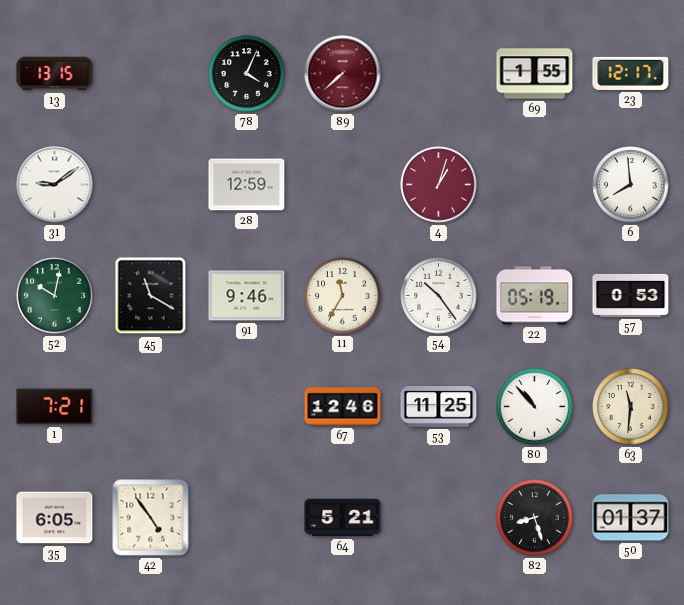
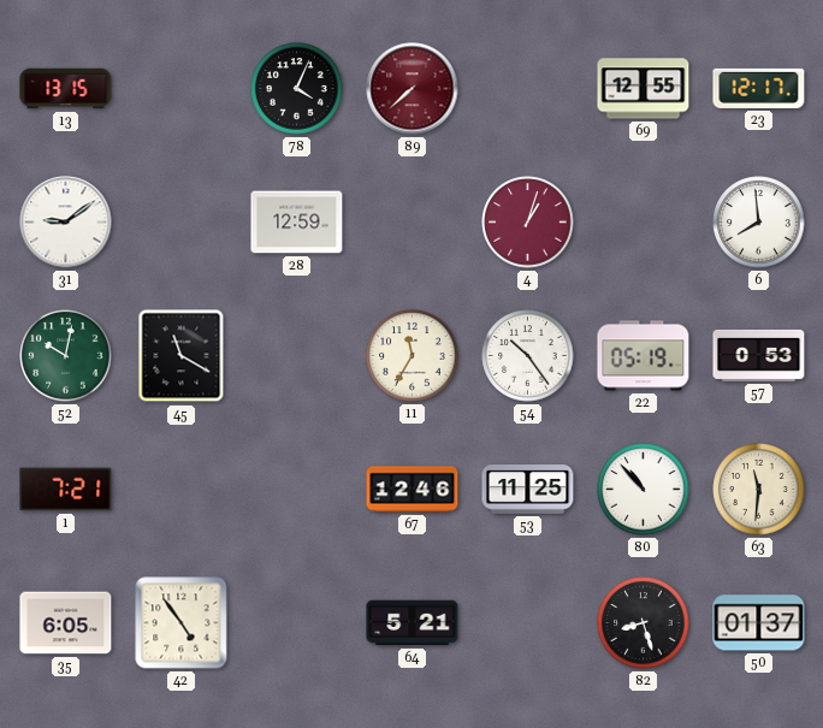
69: 1:55 -> 12:55
91: 9:46 -> none
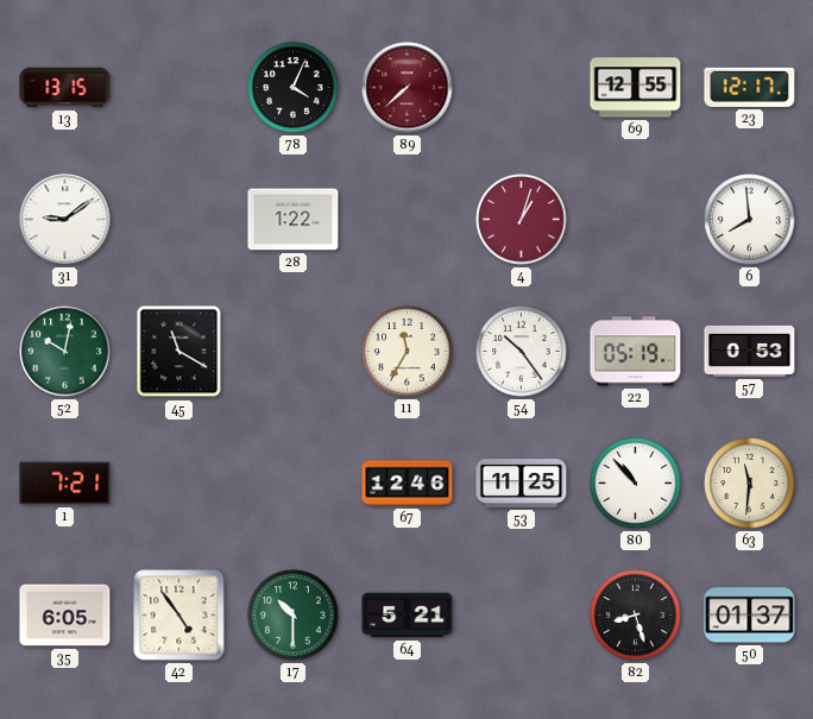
28: 12:59 -> 1:22
17: none -> 10:30
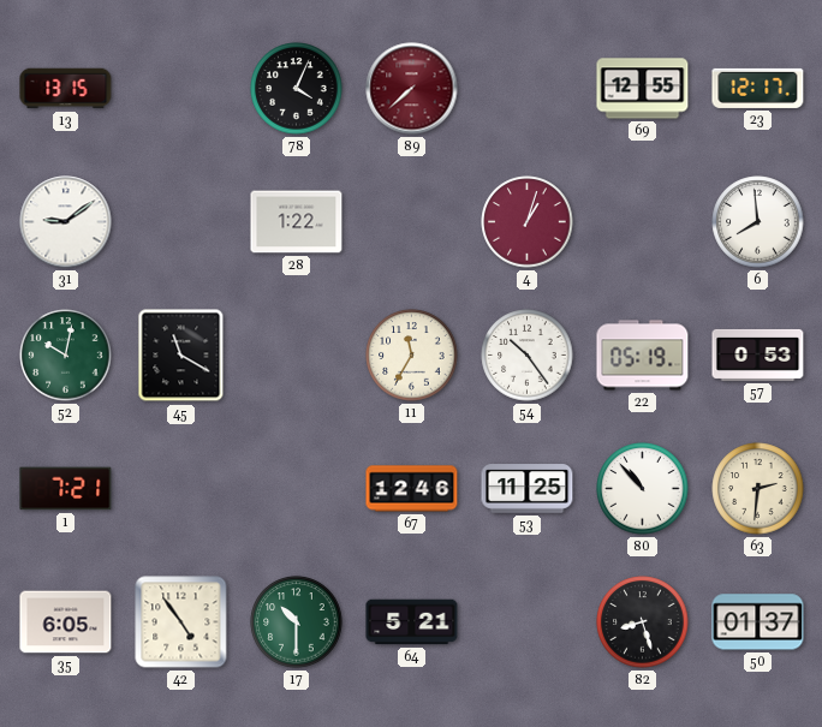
63: 11:31 -> 2:31
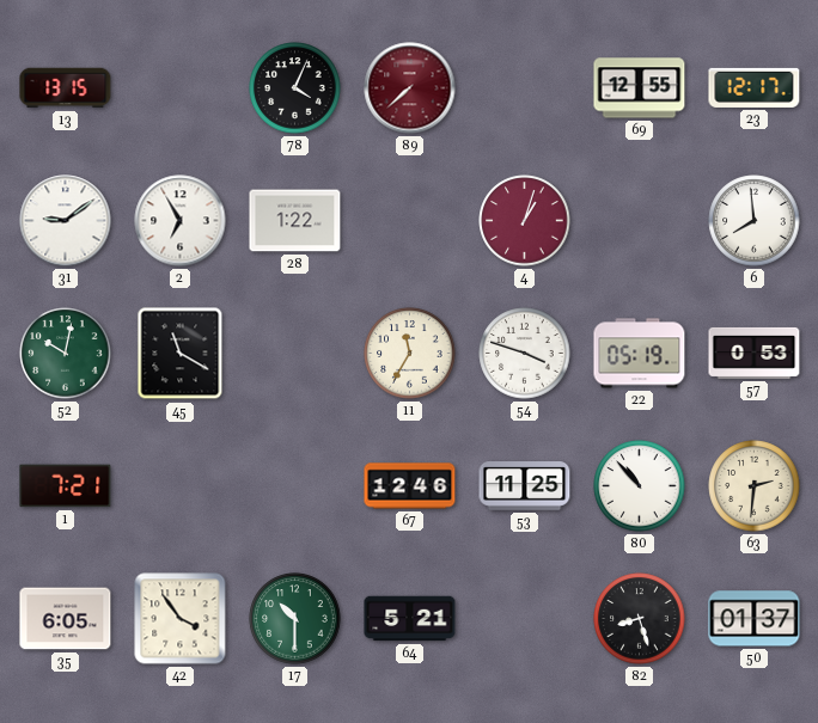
2: none -> 6:55
54: 10:24 -> 3:48
42: 4:54 -> 3:54
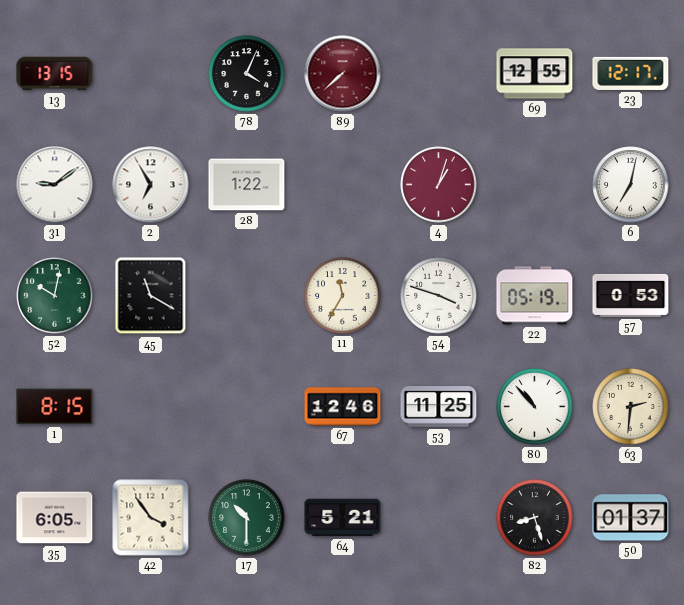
6: 7:59 -> 7:02
1: 7:21 -> 8:15
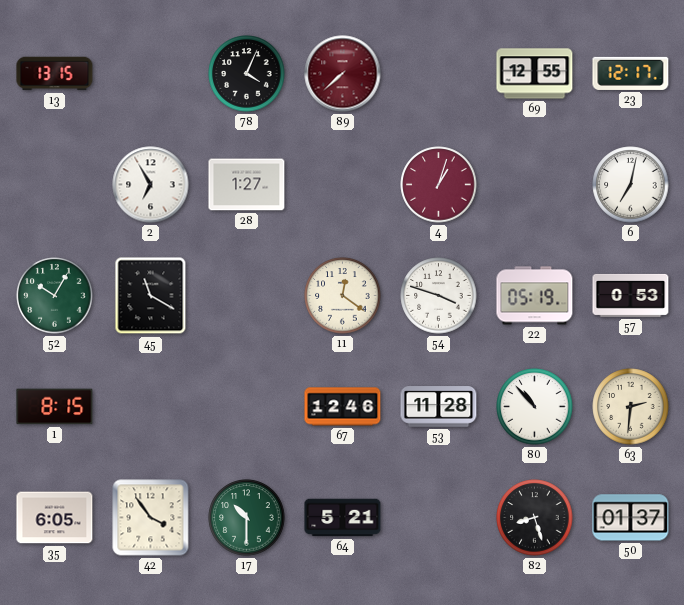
31: 9:09 -> none
28: 1:22 -> 1:27
52: 10:02 -> 10:05
11: 11:35 -> 12:21
53: 11:25 -> 11:28
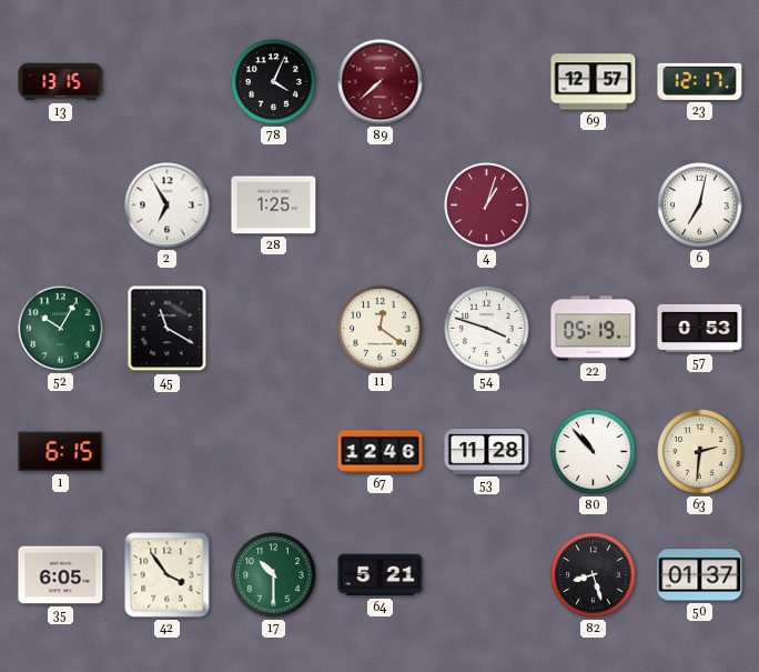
69: 12:55 -> 12:57
28: 1:27 -> 1:25
1: 8:15 -> 6:15
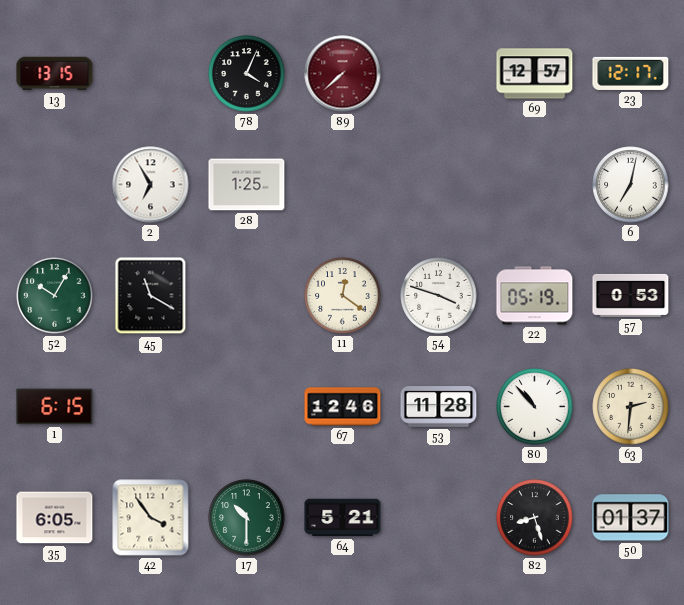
4: 1:03 -> none
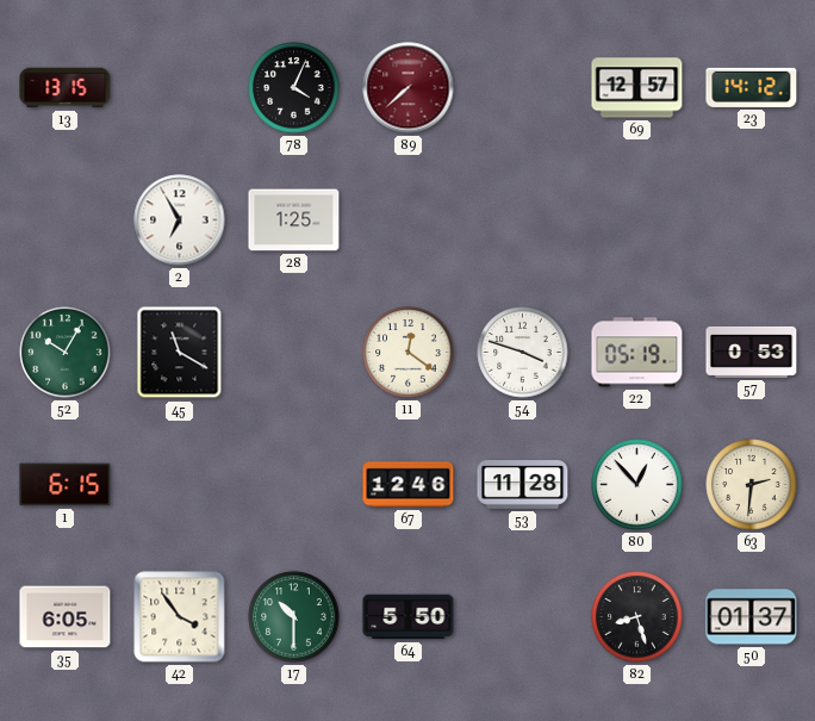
23: 12:17 -> 14:12
6: 7:02 -> none
80: 10:53 -> 12:53
64: 5:21 -> 5:50
